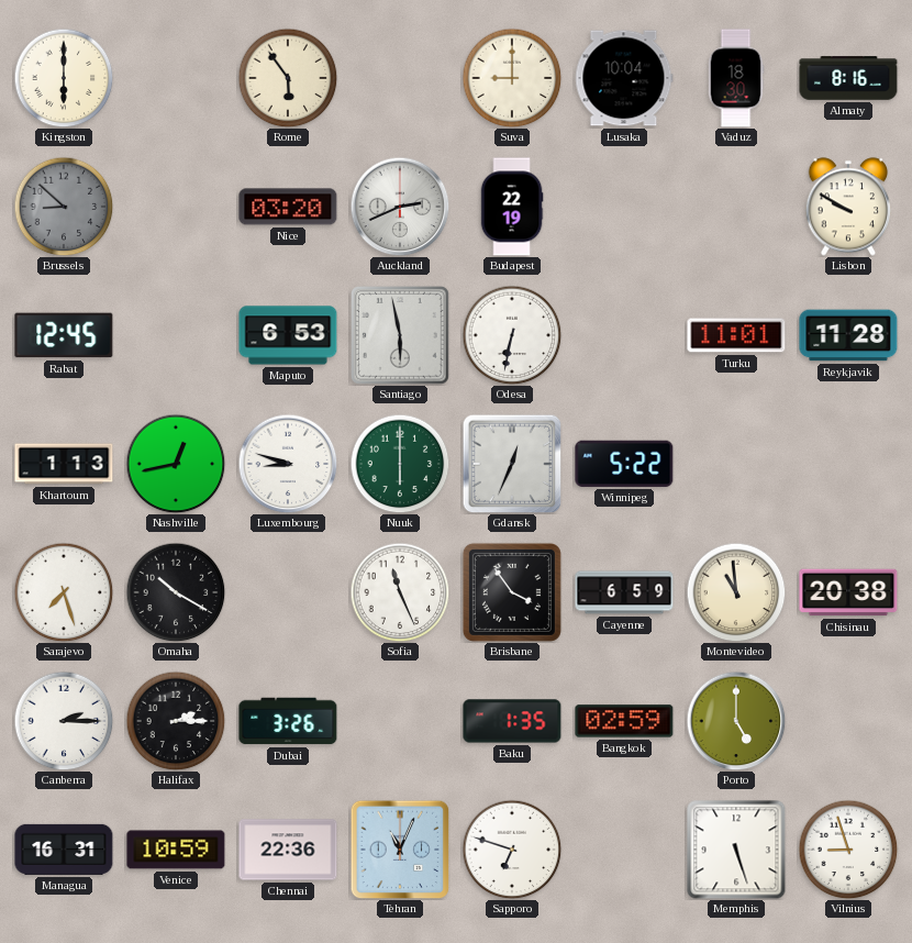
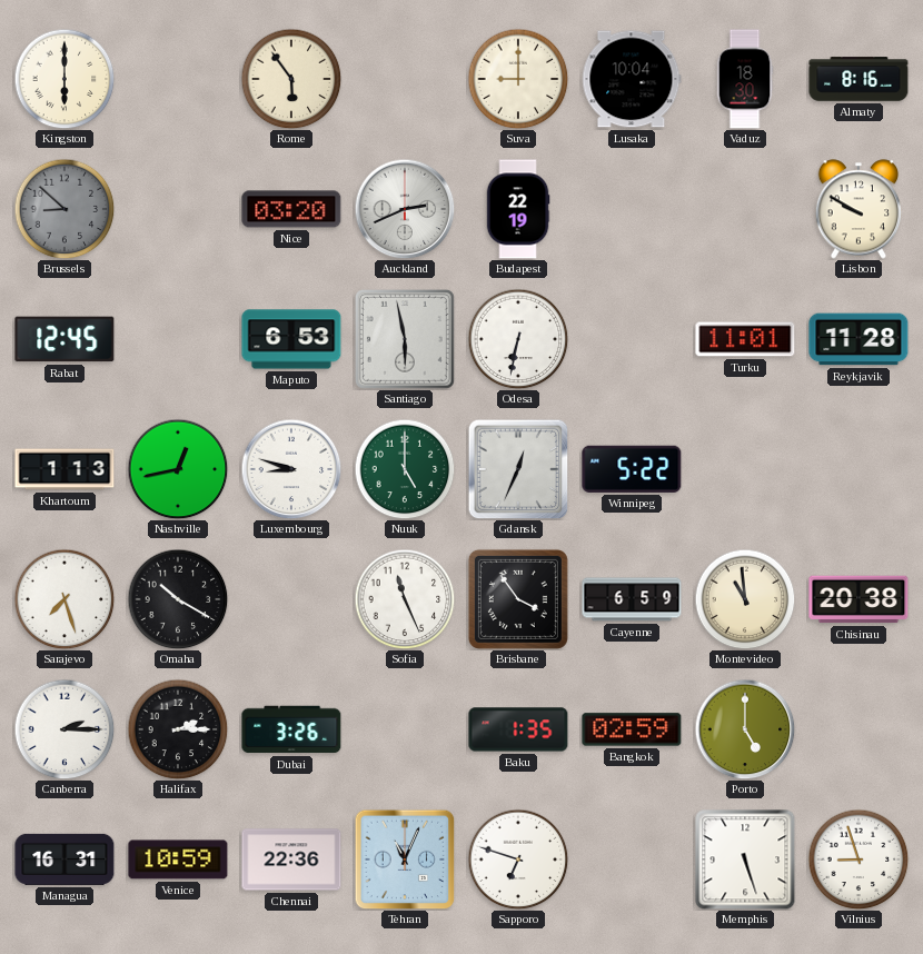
Nuuk: 6:00 -> 5:00
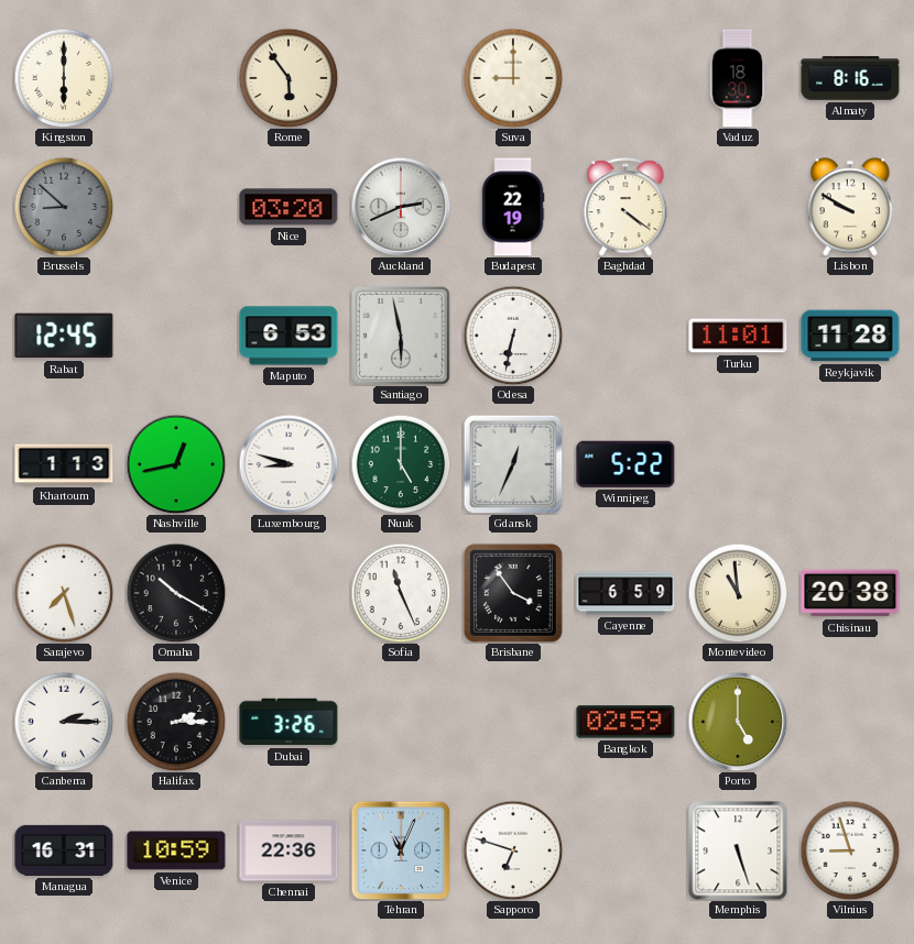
Lusaka: 10:04 -> none
Baghdad: none -> 4:21
Baku: 1:35 -> none
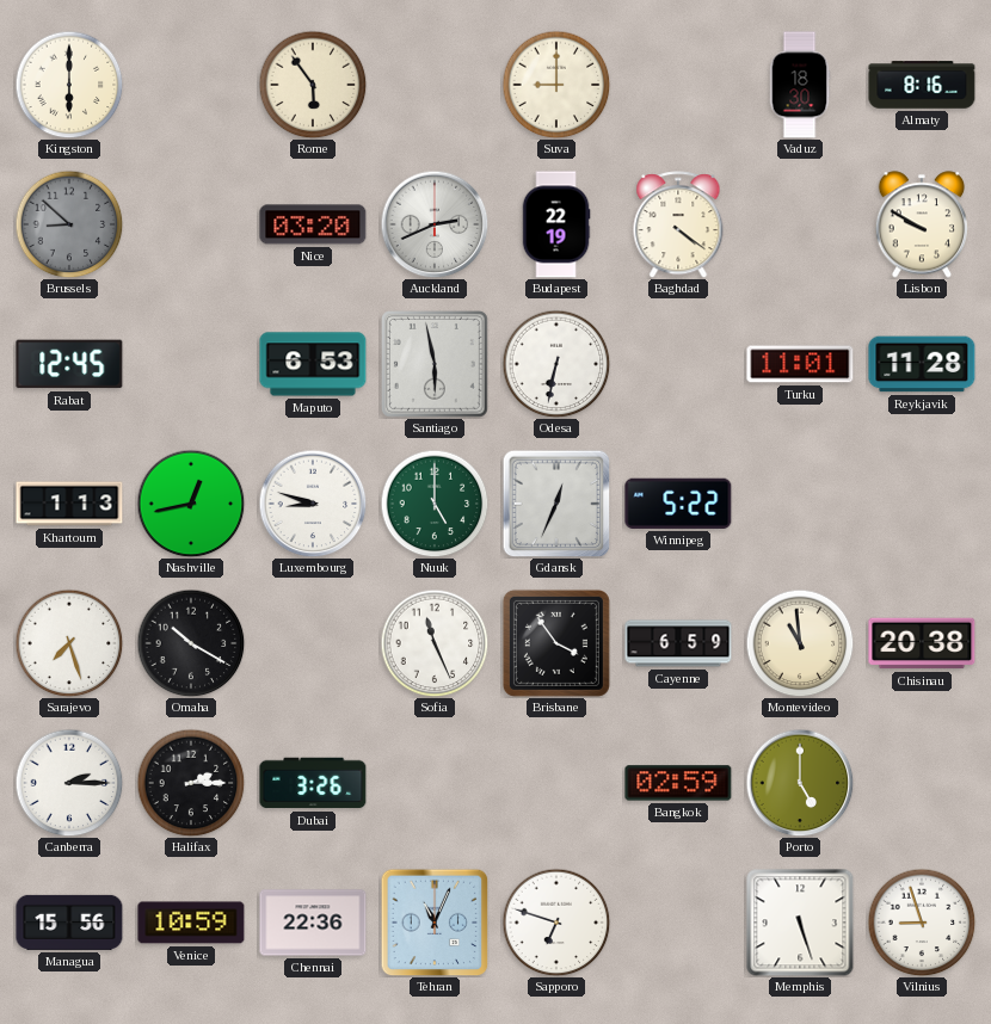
Managua: 16:31 -> 15:56
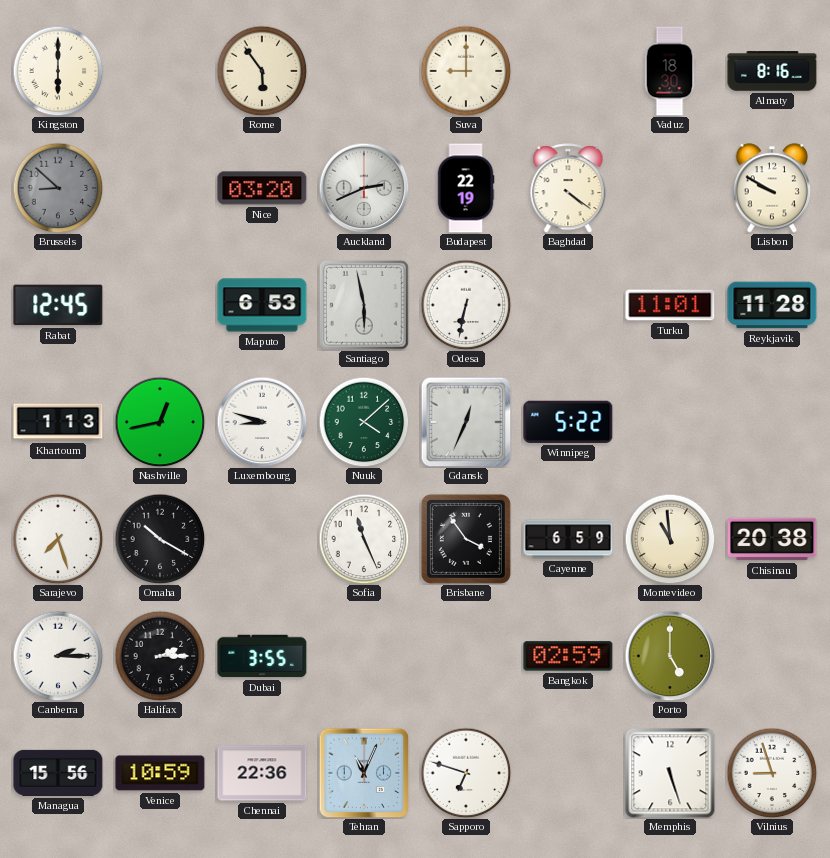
Nuuk: 5:00 -> 4:08
Dubai: 3:26 -> 3:55
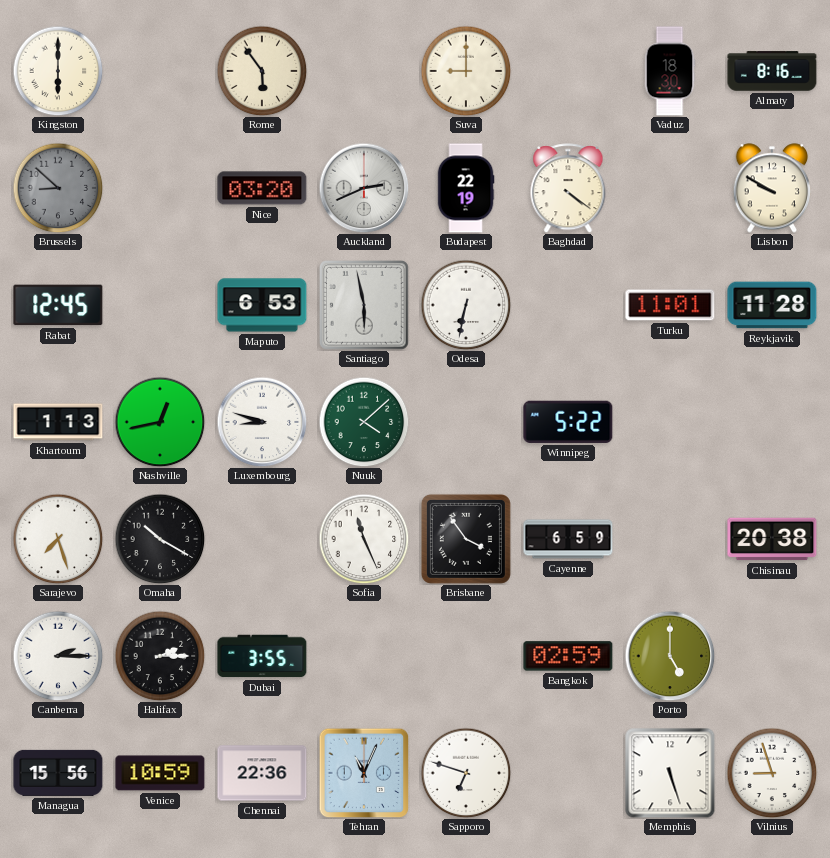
Gdansk: 12:34 -> none
Montevideo: 10:59 -> none
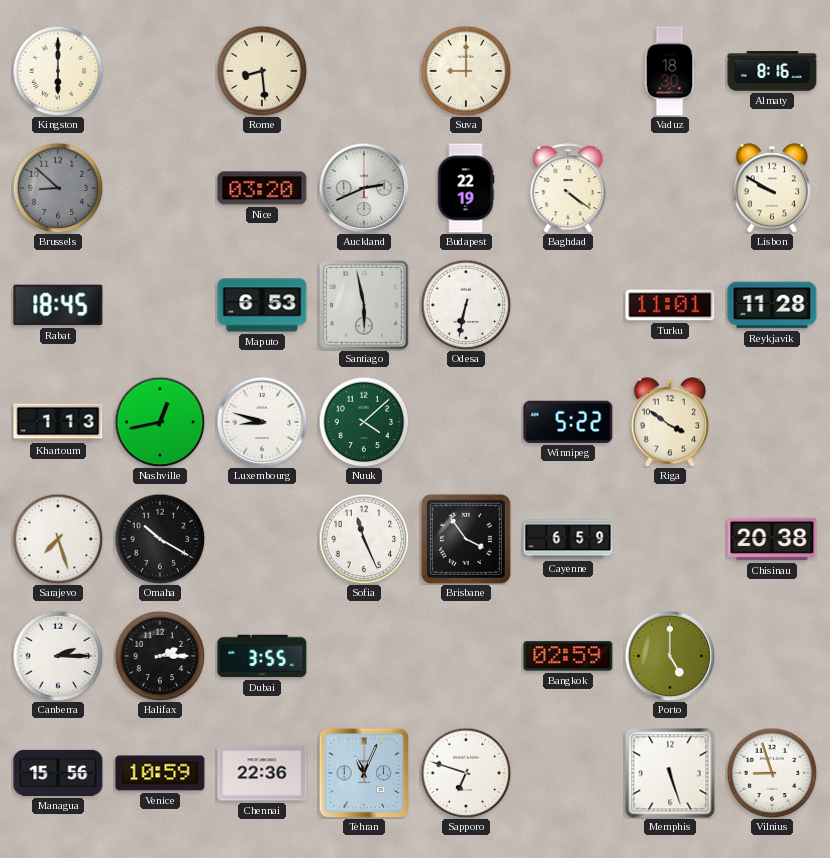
Rome: 5:54 -> 8:29
Rabat: 12:45 -> 18:45
Riga: none -> 3:51
